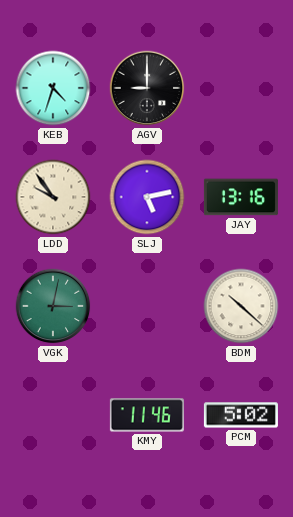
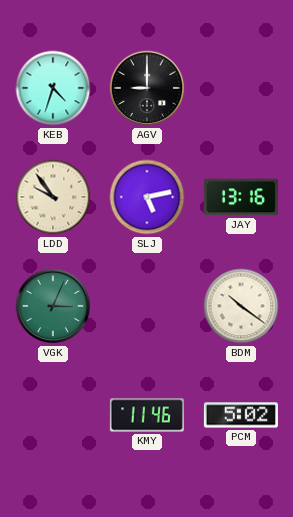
VGK: 3:02 -> 3:04
BDM: 10:22 -> 10:21
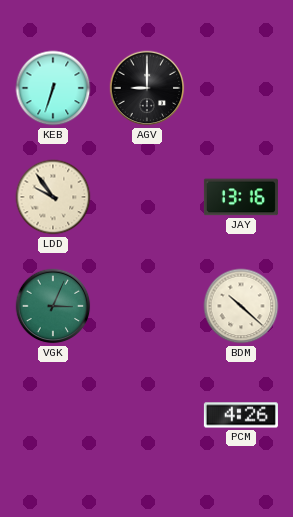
KEB: 4:33 -> 6:33
SLJ: 5:13 -> none
BDM: 10:21 -> 10:22
KMY: 11:46 -> none
PCM: 5:02 -> 4:26
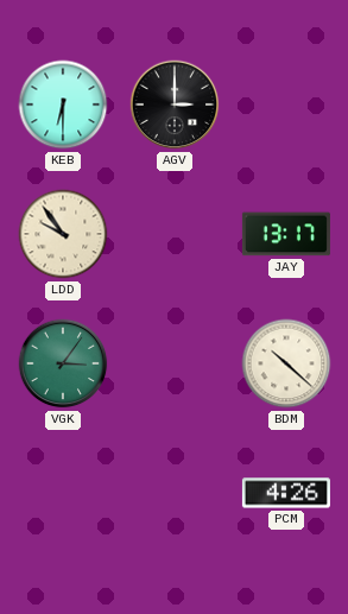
KEB: 6:33 -> 6:30
AGV: 9:00 -> 3:00
JAY: 13:16 -> 13:17
VGK: 3:04 -> 3:06
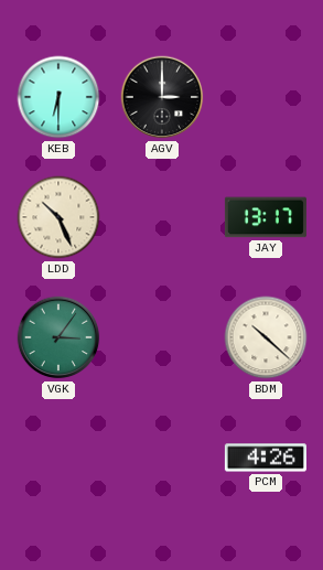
LDD: 9:54 -> 10:26
